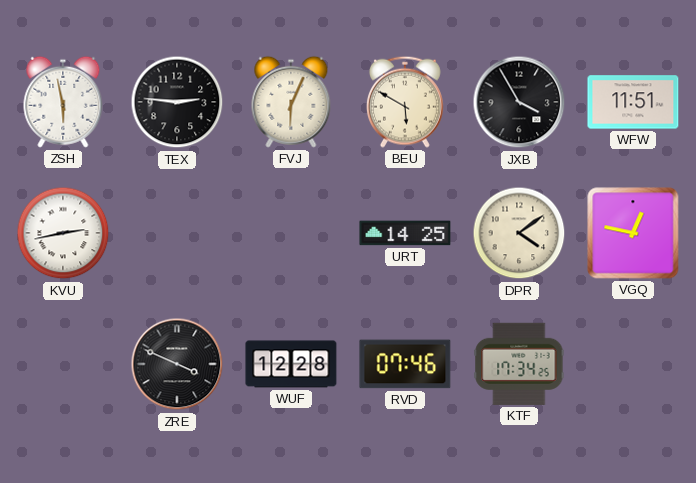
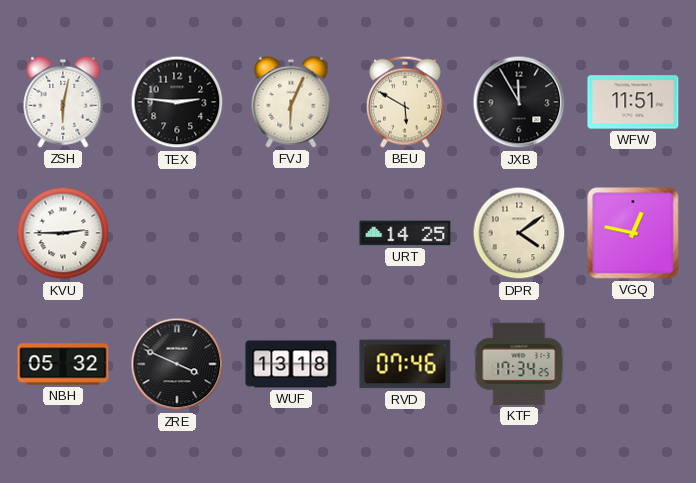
ZSH: 5:58 -> 6:02
JXB: 3:55 -> 11:55
KVU: 2:43 -> 2:45
NBH: none -> 05:32
WUF: 12:28 -> 13:18
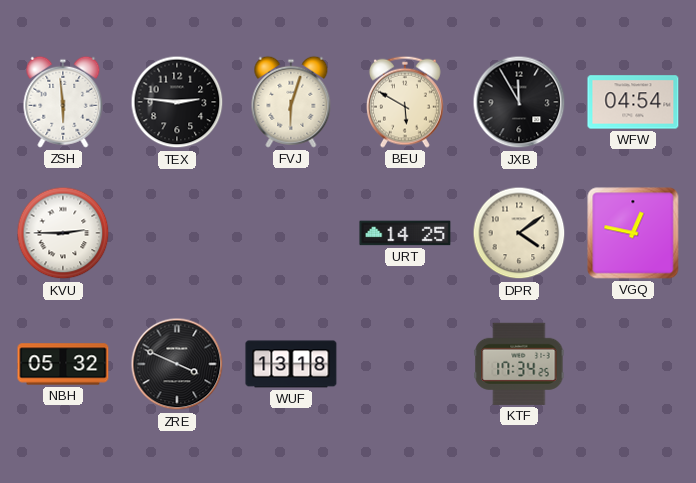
ZSH: 6:02 -> 5:59
FVJ: 6:04 -> 6:03
WFW: 11:51 -> 04:54
RVD: 07:46 -> none
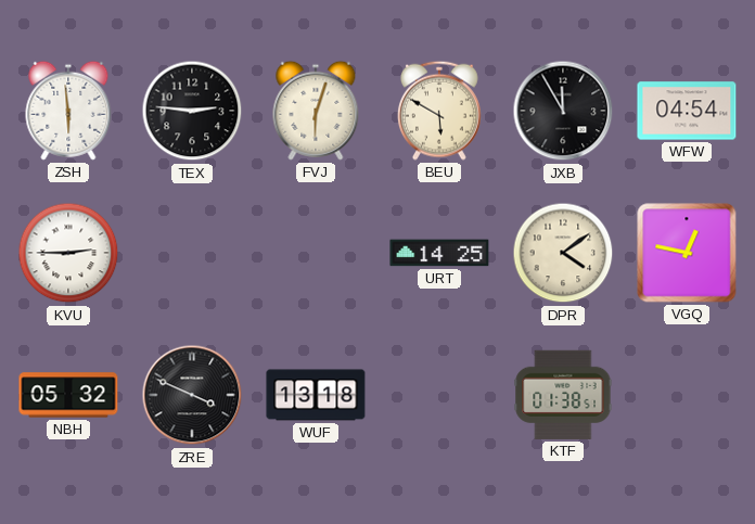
KTF: 17:34 -> 01:38
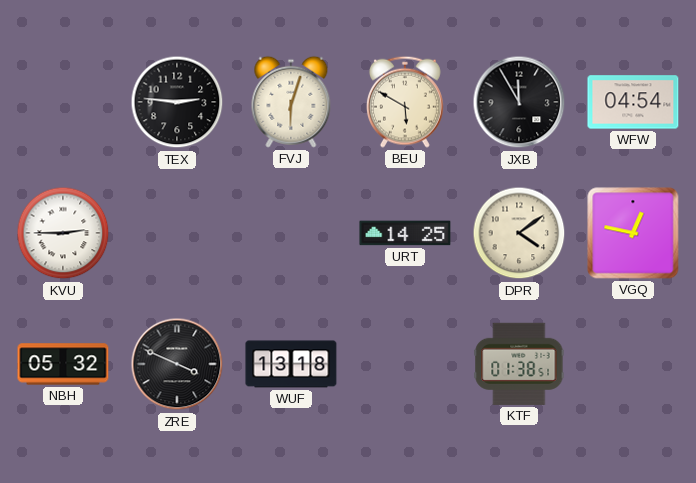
ZSH: 5:59 -> none
